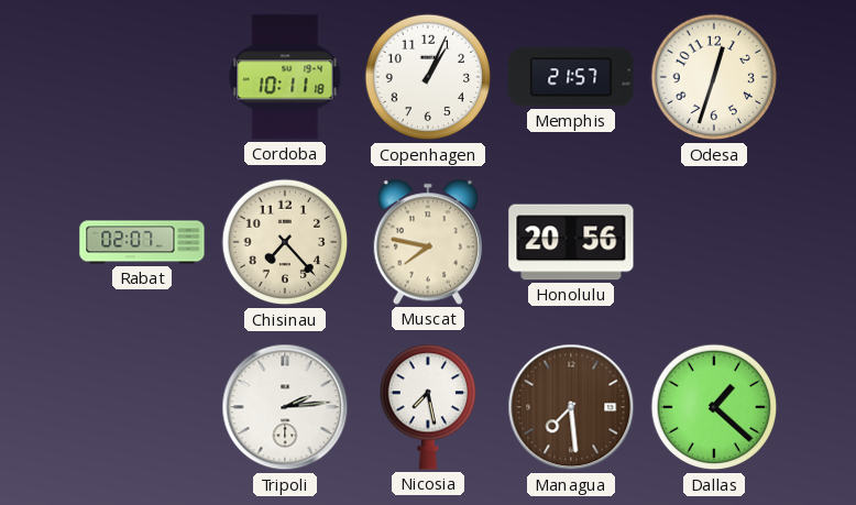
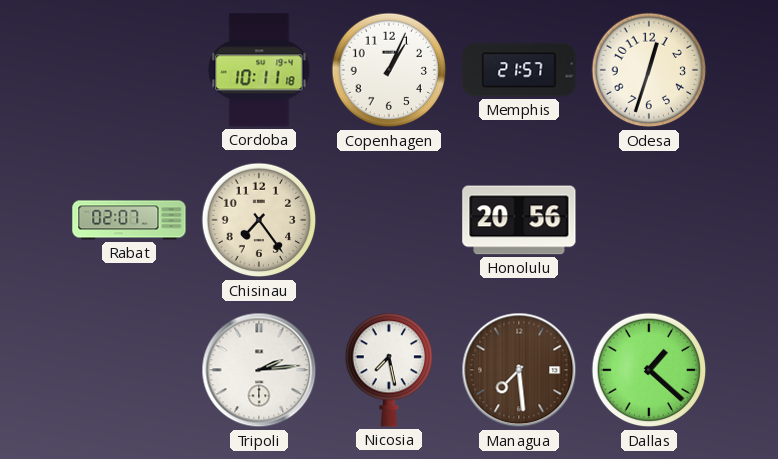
Chisinau: 7:23 -> 7:24
Muscat: 7:47 -> none
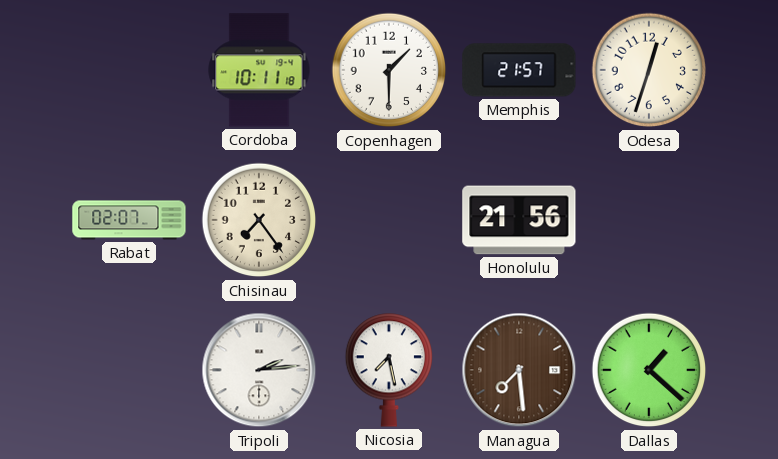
Copenhagen: 1:04 -> 1:30
Honolulu: 20:56 -> 21:56
